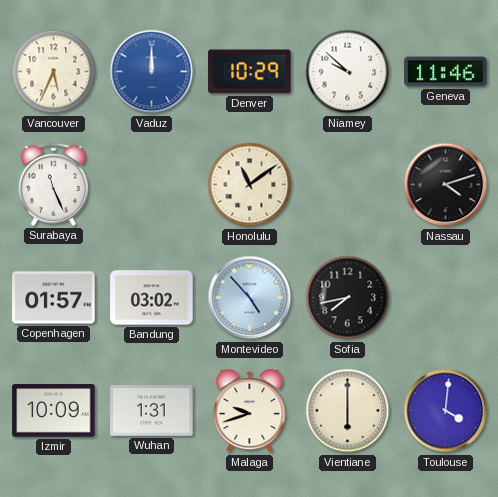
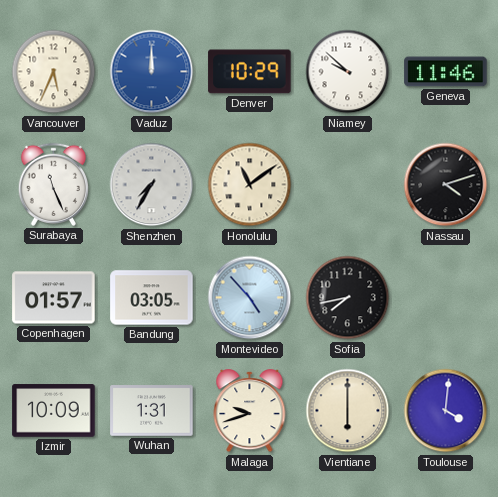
Shenzhen: none -> 7:35
Bandung: 03:02 -> 03:05
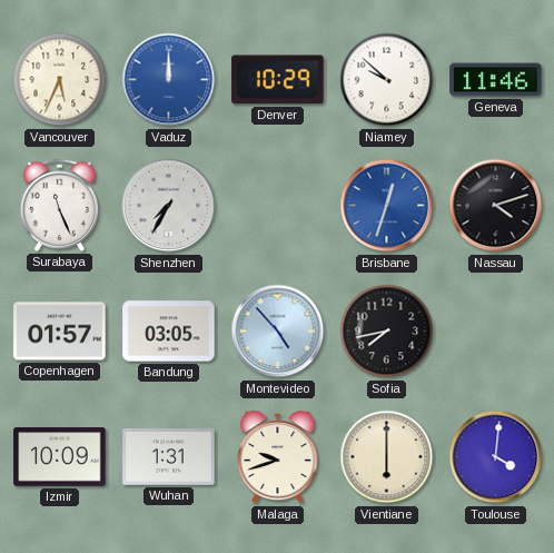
Honolulu: 11:09 -> none
Brisbane: none -> 12:33
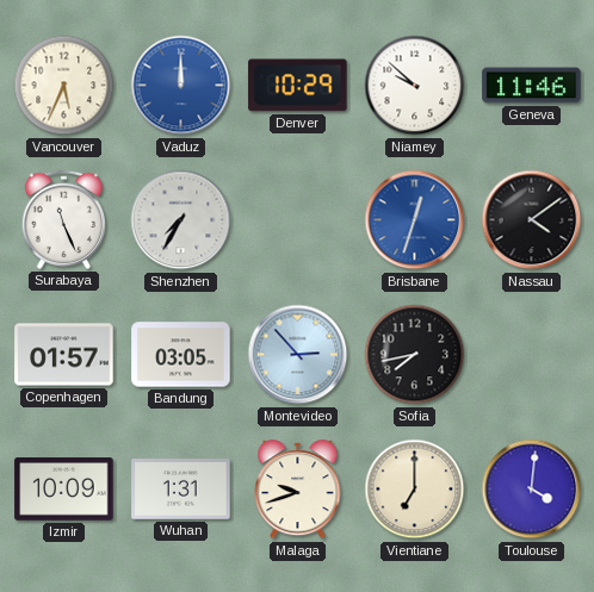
Nassau: 4:12 -> 4:09
Montevideo: 4:53 -> 2:53
Vientiane: 6:00 -> 7:00
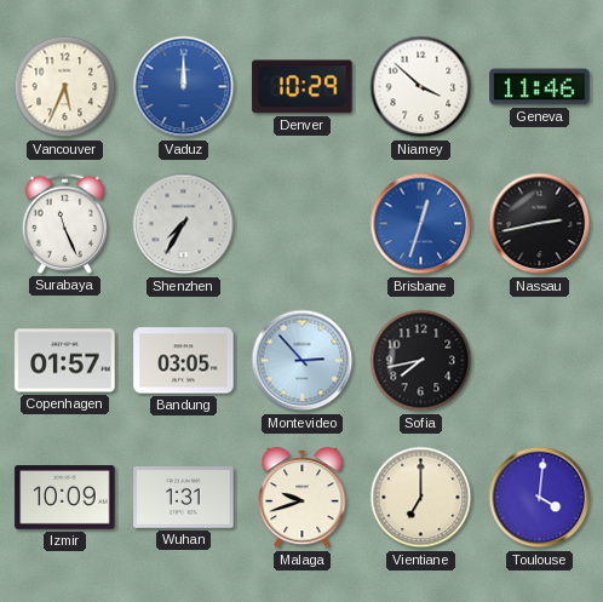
Niamey: 9:52 -> 3:52
Nassau: 4:09 -> 2:43
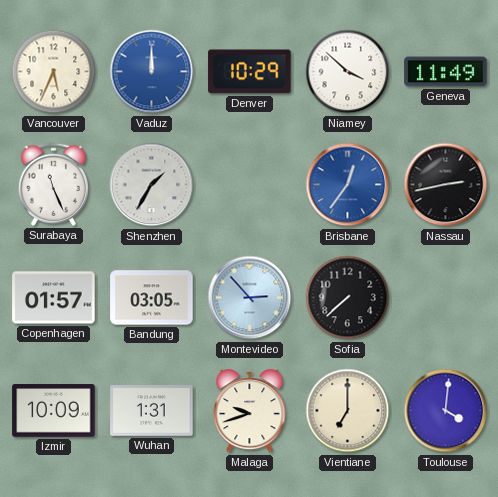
Geneva: 11:46 -> 11:49
Shenzhen: 7:35 -> 1:35
Brisbane: 12:33 -> 12:36
Sofia: 7:43 -> 7:38
